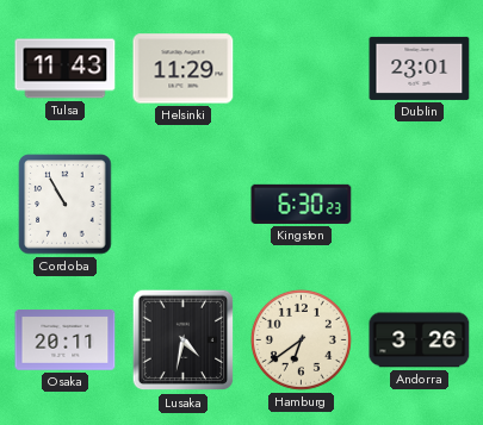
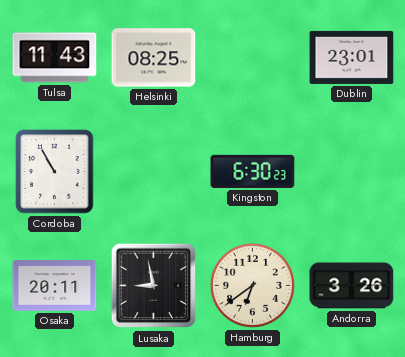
Helsinki: 11:29 -> 08:25
Lusaka: 4:32 -> 8:58
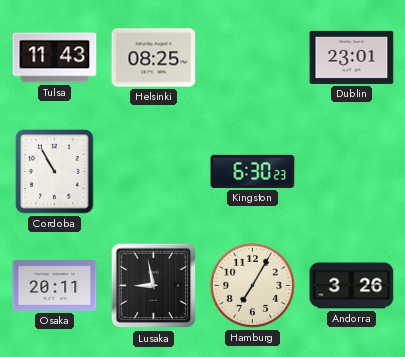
Hamburg: 6:39 -> 7:05
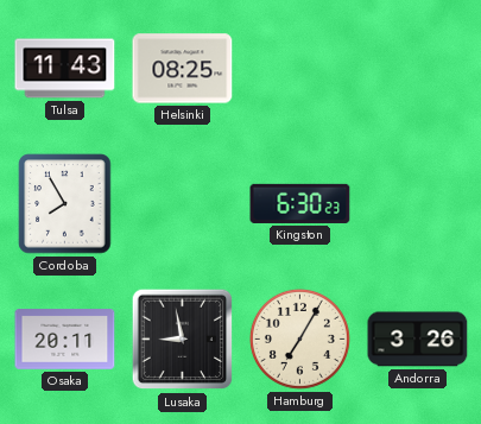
Dublin: 23:01 -> none
Cordoba: 10:55 -> 7:55
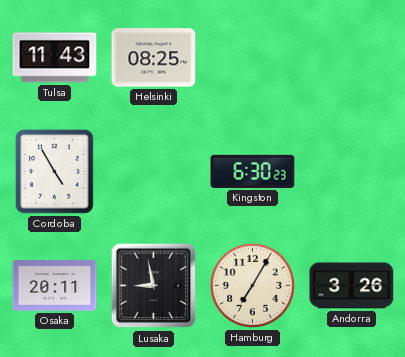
Cordoba: 7:55 -> 4:55
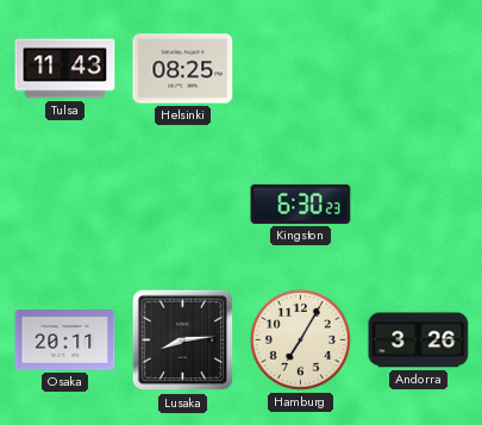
Cordoba: 4:55 -> none
Lusaka: 8:58 -> 8:14
